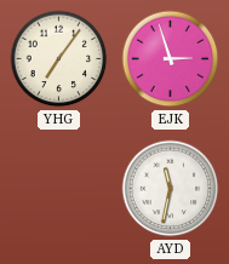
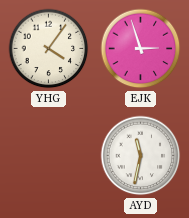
YHG: 7:06 -> 4:06
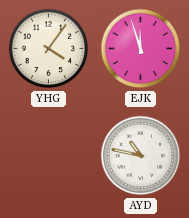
EJK: 2:57 -> 11:57
AYD: 11:32 -> 10:47
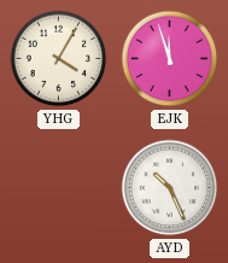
YHG: 4:06 -> 4:05
AYD: 10:47 -> 10:26
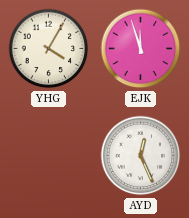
AYD: 10:26 -> 12:26
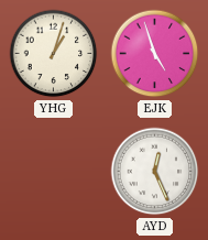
YHG: 4:05 -> 1:03
EJK: 11:57 -> 4:57
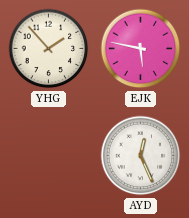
YHG: 1:03 -> 1:53
EJK: 4:57 -> 5:47
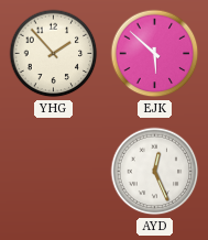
EJK: 5:47 -> 5:52
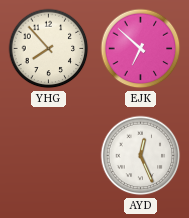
YHG: 1:53 -> 7:53
EJK: 5:52 -> 6:52
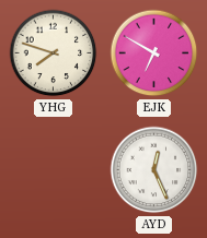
YHG: 7:53 -> 7:48
EJK: 6:52 -> 6:50
